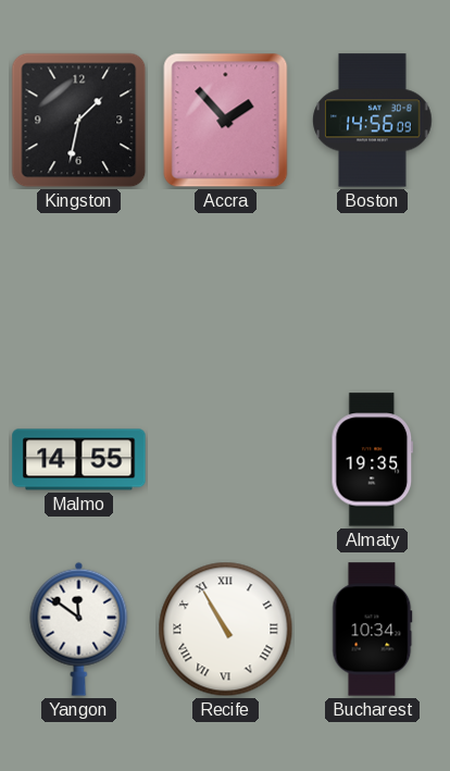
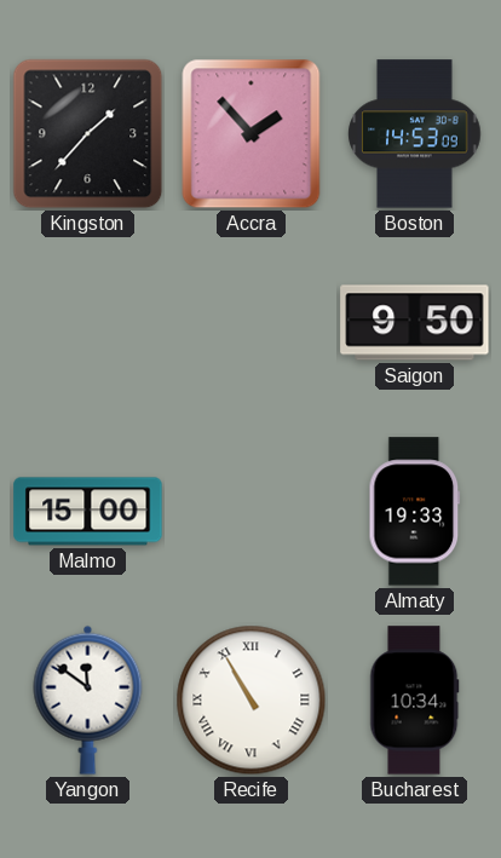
Kingston: 1:32 -> 1:37
Boston: 14:56 -> 14:53
Saigon: none -> 9:50
Malmo: 14:55 -> 15:00
Almaty: 19:35 -> 19:33
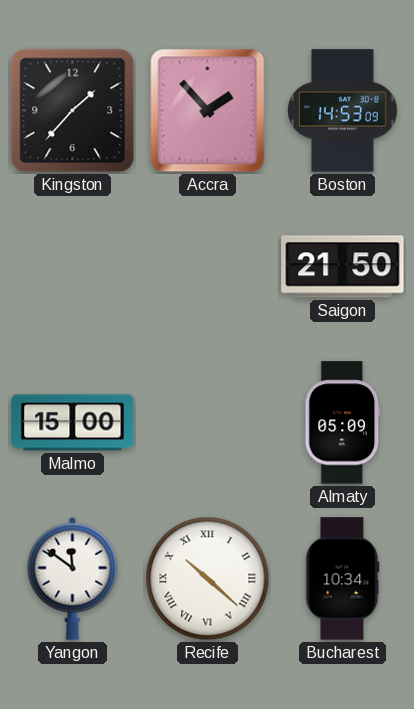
Saigon: 9:50 -> 21:50
Almaty: 19:33 -> 05:09
Recife: 10:55 -> 10:22
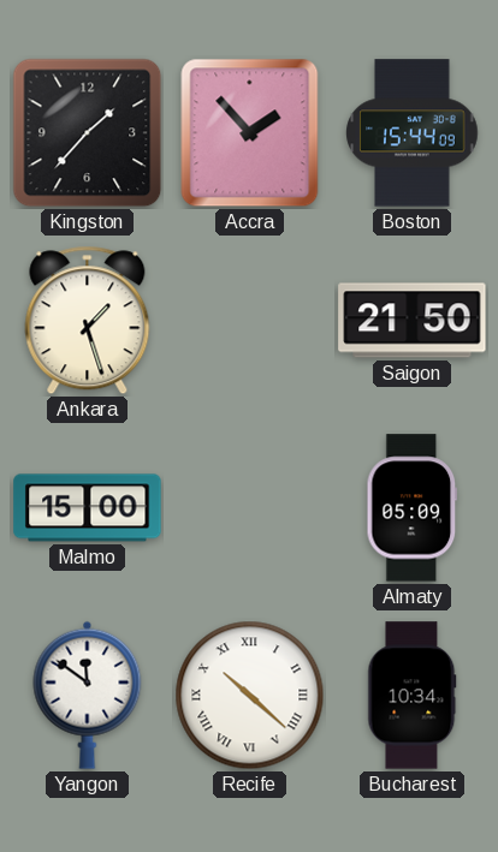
Boston: 14:53 -> 15:44
Ankara: none -> 1:27
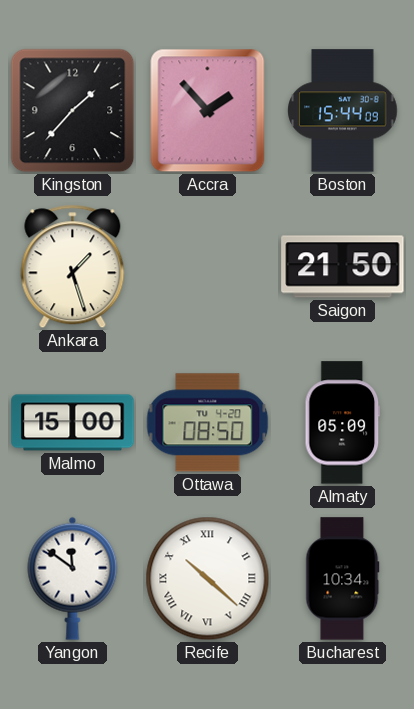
Ottawa: none -> 08:50
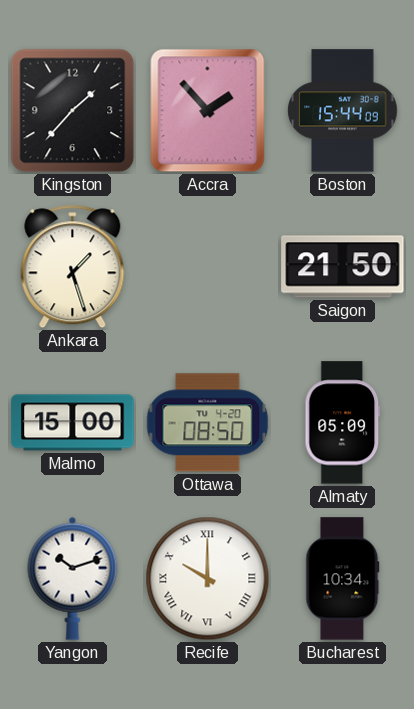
Yangon: 11:51 -> 10:12
Recife: 10:22 -> 10:00
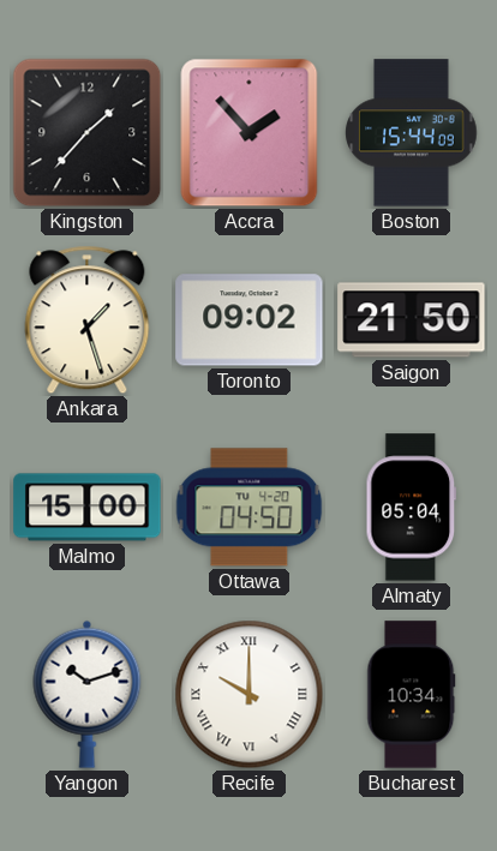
Toronto: none -> 09:02
Ottawa: 08:50 -> 04:50
Almaty: 05:09 -> 05:04
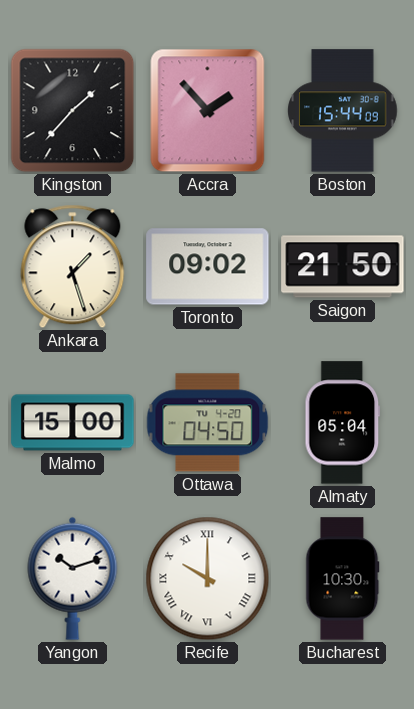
Bucharest: 10:34 -> 10:30
